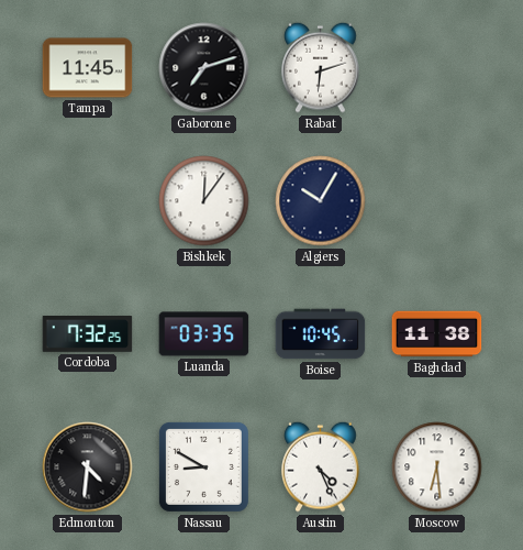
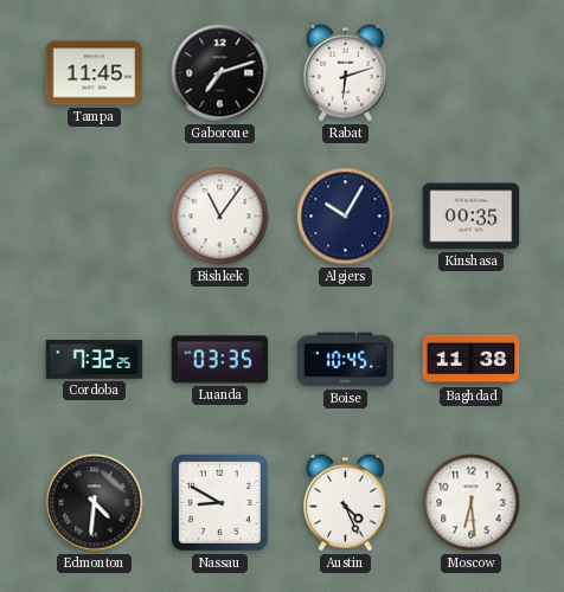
Bishkek: 12:06 -> 11:06
Kinshasa: none -> 00:35
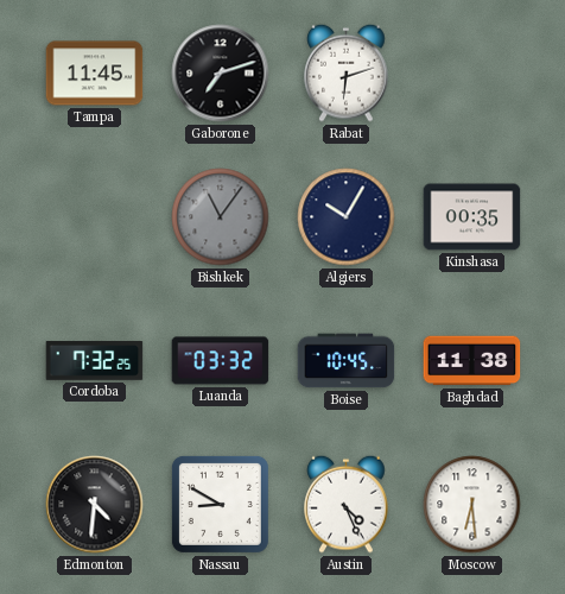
Bishkek dial: white -> grey
Luanda: 03:35 -> 03:32
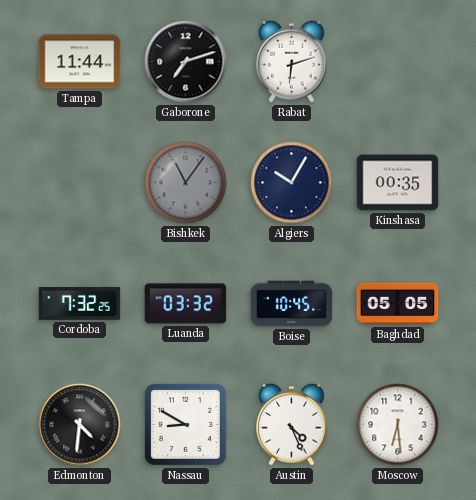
Tampa: 11:45 -> 11:44
Baghdad: 11:38 -> 05:05
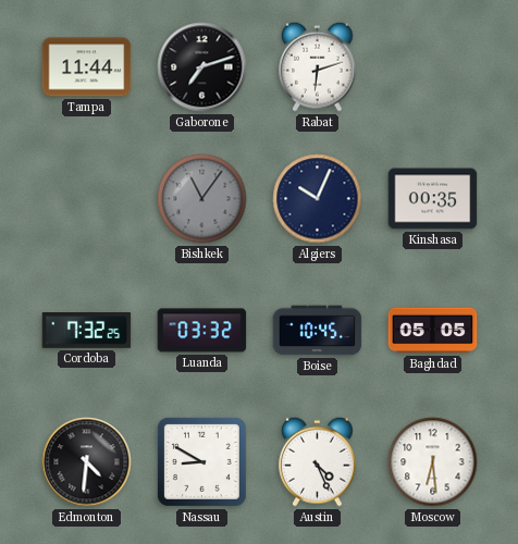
Algiers: 10:05 -> 10:04
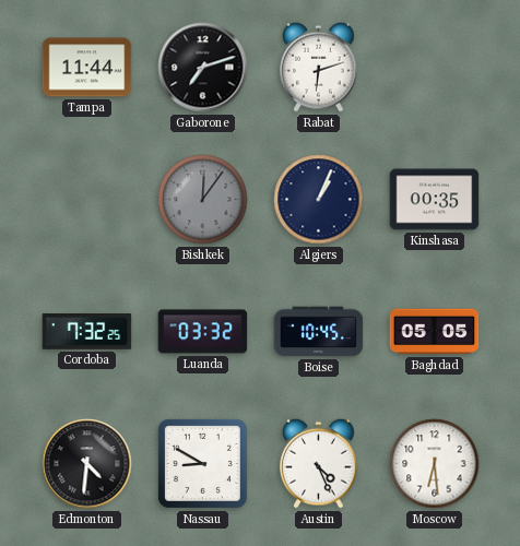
Bishkek: 11:06 -> 12:06
Algiers: 10:04 -> 1:04
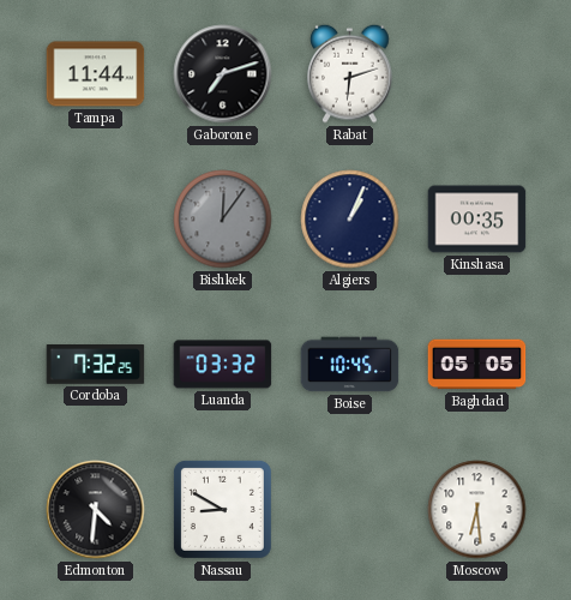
Austin: 4:26 -> none
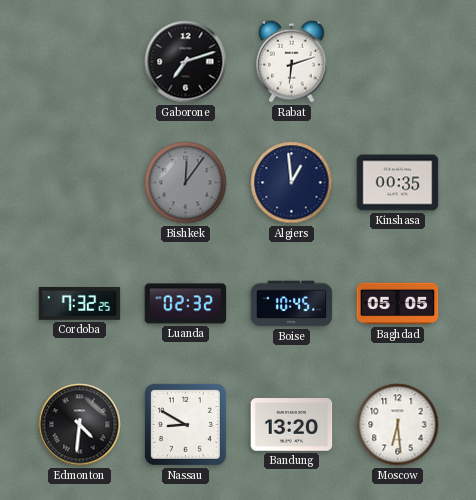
Tampa: 11:44 -> none
Algiers: 1:04 -> 12:59
Luanda: 03:32 -> 02:32
Bandung: none -> 13:20
